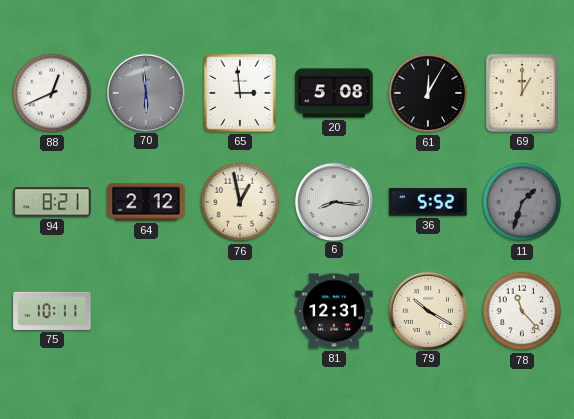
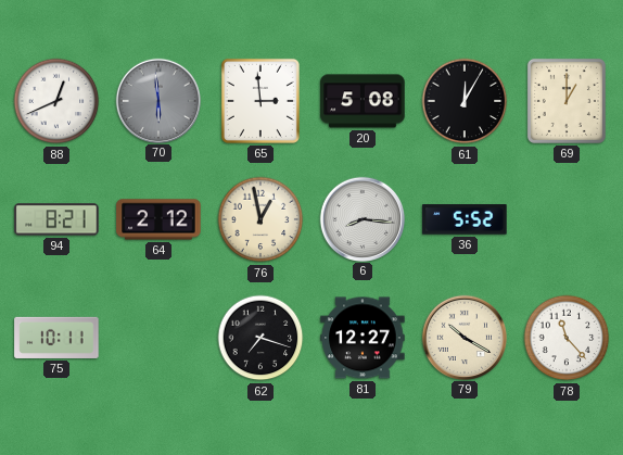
11: 1:33 -> none
62: none -> 7:18
81: 12:31 -> 12:27
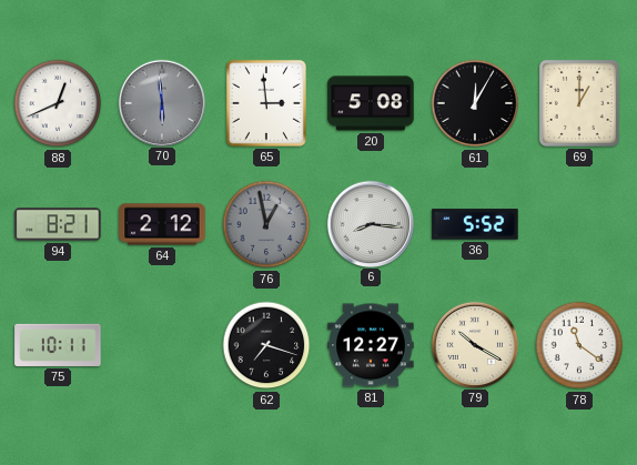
76 dial: cream -> grey
78: 11:23 -> 11:21
